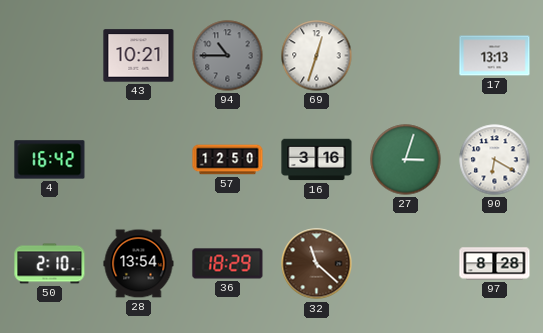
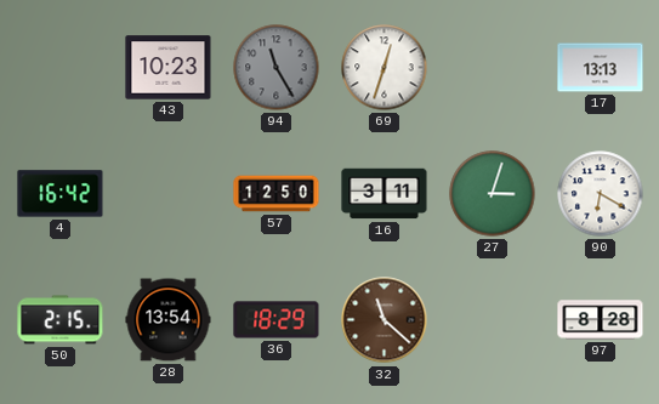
43: 10:21 -> 10:23
94: 10:45 -> 11:25
16: 3:16 -> 3:11
50: 2:10 -> 2:15
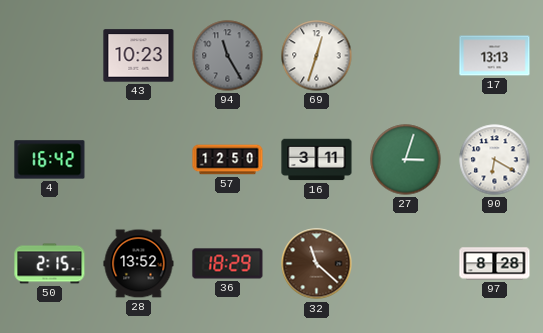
28: 13:54 -> 13:52
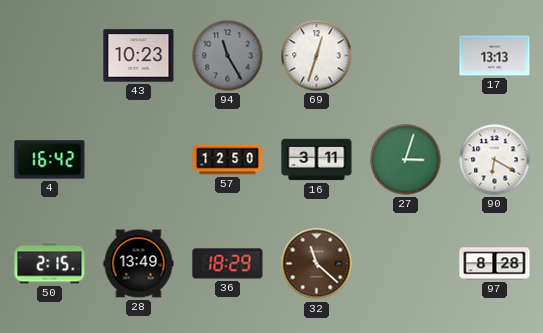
28: 13:52 -> 13:49
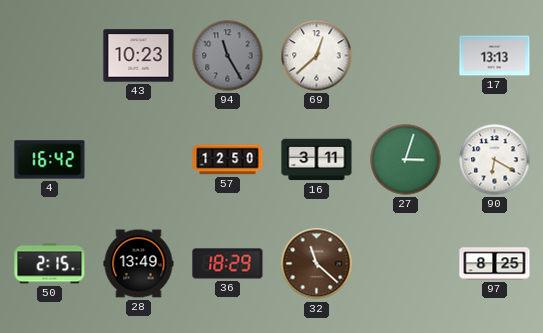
69: 12:33 -> 12:38
97: 8:28 -> 8:25
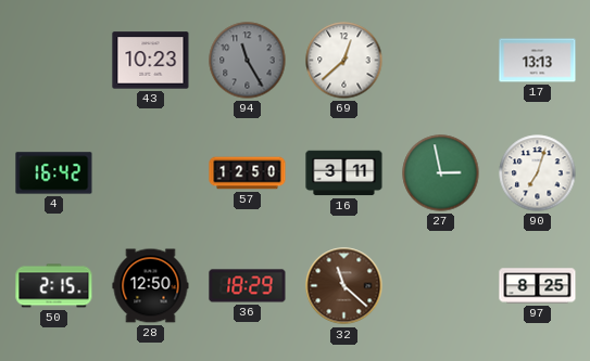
27: 3:03 -> 2:58
90: 6:20 -> 7:03
28: 13:49 -> 12:50
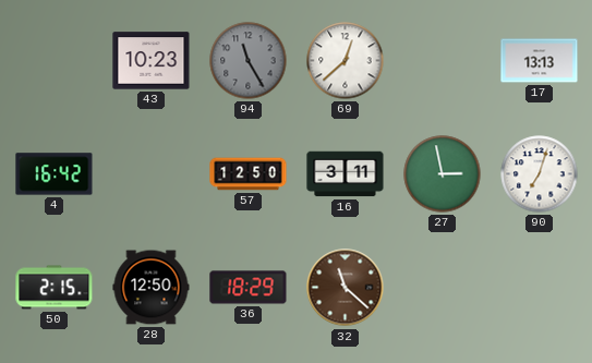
97: 8:25 -> none
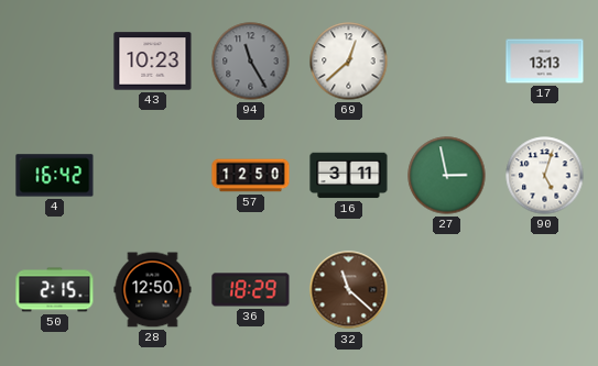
90: 7:03 -> 5:03
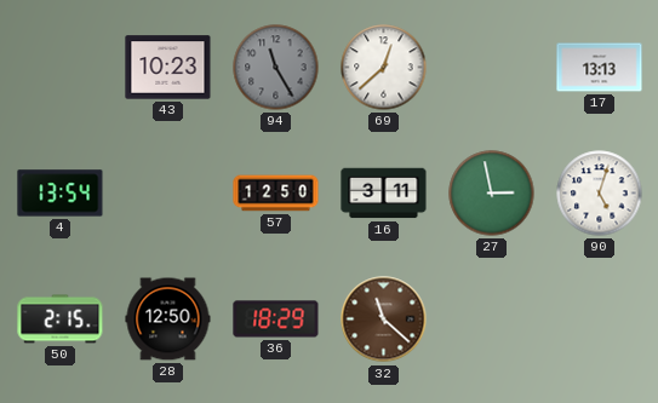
4: 16:42 -> 13:54
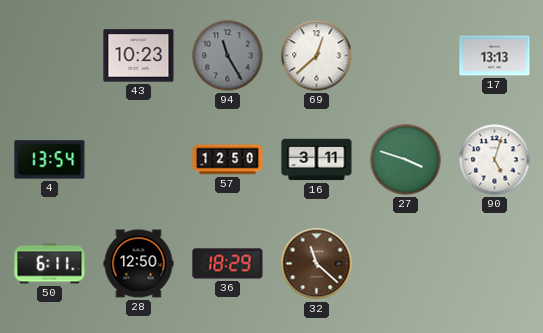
27: 2:58 -> 3:48
50: 2:15 -> 6:11
